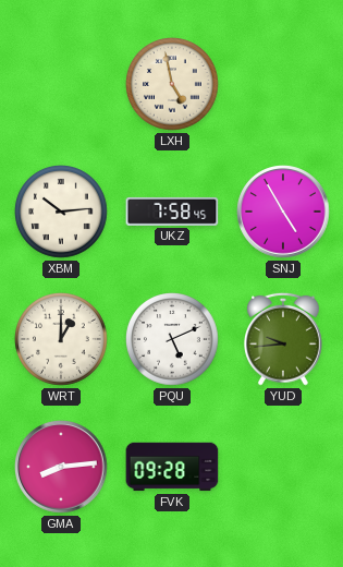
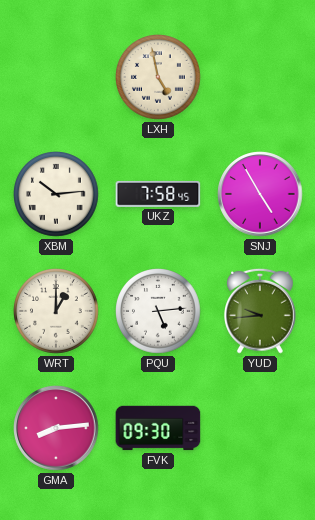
PQU: 5:11 -> 5:14
FVK: 09:28 -> 09:30
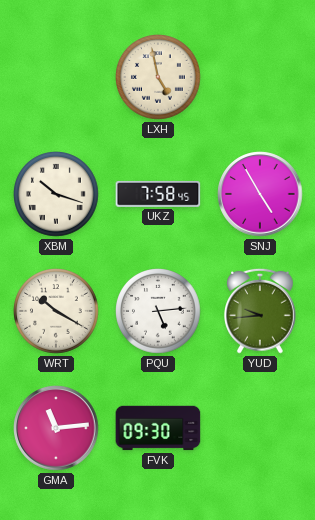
XBM: 10:14 -> 10:18
WRT: 1:00 -> 10:20
GMA: 8:14 -> 11:14
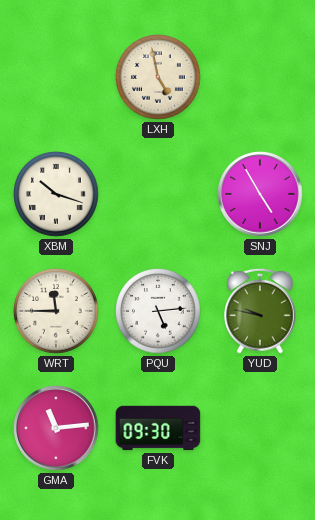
UKZ: 7:58 -> none
WRT: 10:20 -> 11:45
YUD: 9:44 -> 9:47
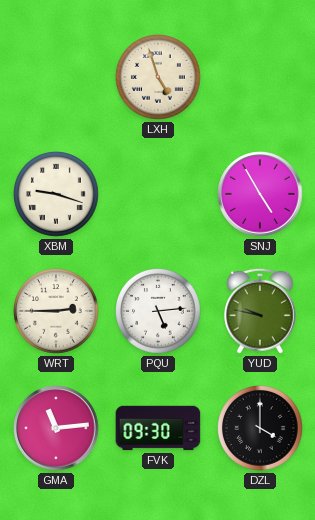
LXH: 4:58 -> 4:57
XBM: 10:18 -> 9:18
WRT: 11:45 -> 2:45
DZL: none -> 4:00
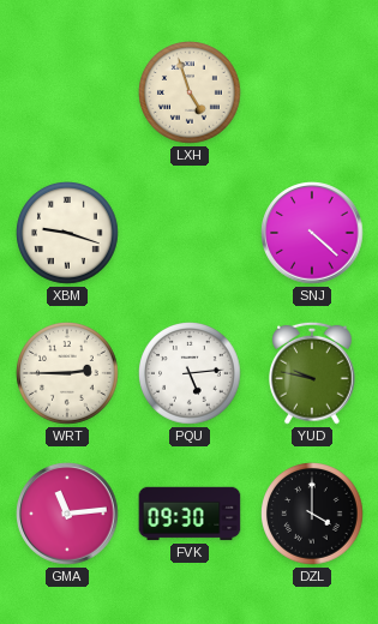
SNJ: 4:55 -> 4:22
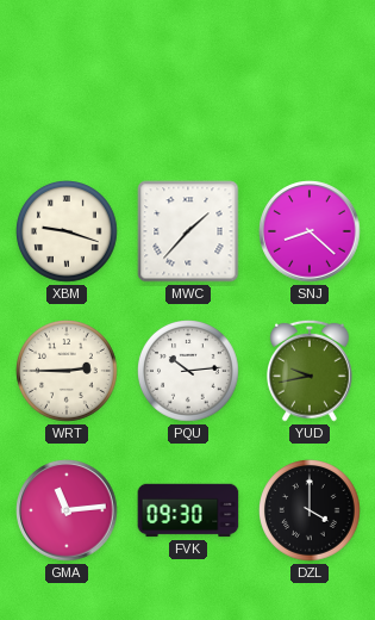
LXH: 4:57 -> none
MWC: none -> 1:37
SNJ: 4:22 -> 8:22
PQU: 5:14 -> 10:14
YUD: 9:47 -> 9:43
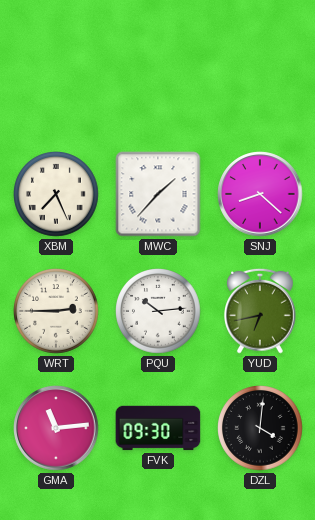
XBM: 9:18 -> 7:26
YUD: 9:43 -> 6:43
DZL: 4:00 -> 4:01
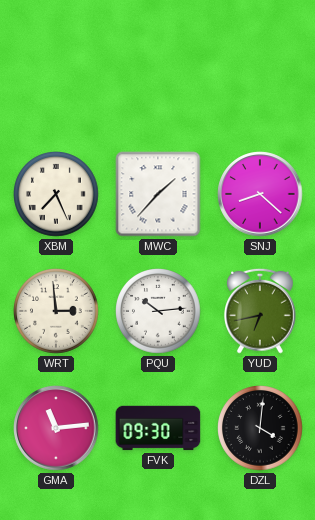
WRT: 2:45 -> 2:59
